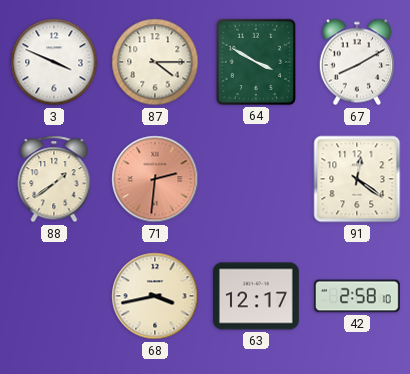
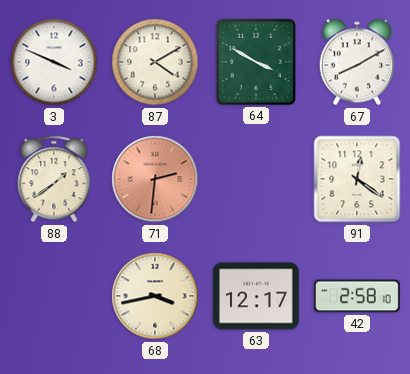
87: 4:15 -> 4:10
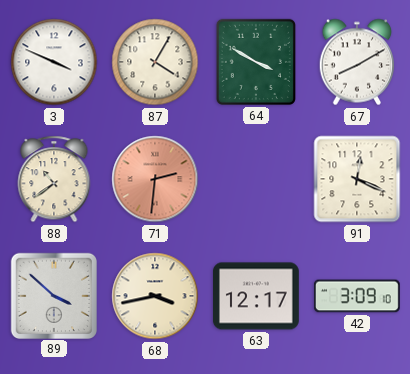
87: 4:10 -> 4:05
88: 1:39 -> 10:39
91: 12:21 -> 12:19
89: none -> 3:52
42: 2:58 -> 3:09
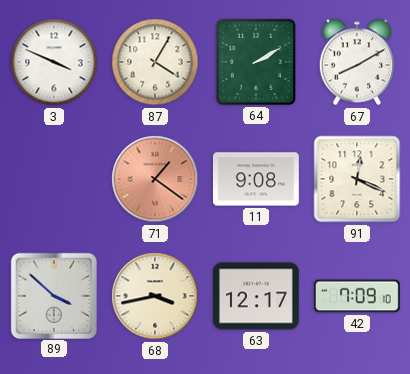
64: 3:50 -> 2:10
88: 10:39 -> none
71: 2:31 -> 1:21
11: none -> 9:08
42: 3:09 -> 7:09
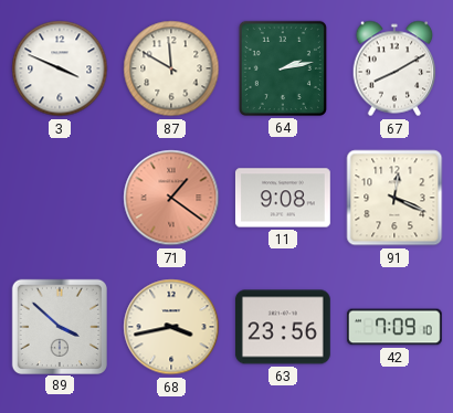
87: 4:05 -> 11:50
64: 2:10 -> 2:13
63: 12:17 -> 23:56
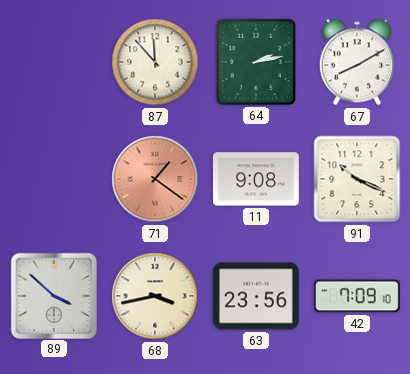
3: 3:49 -> none
87: 11:50 -> 11:53
91: 12:19 -> 10:19
